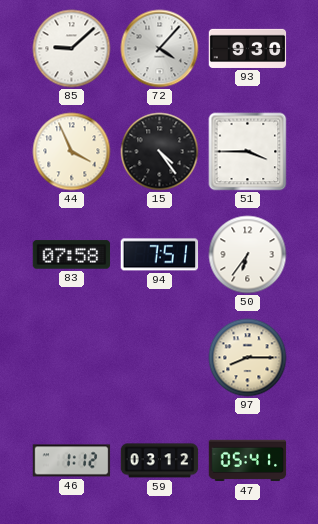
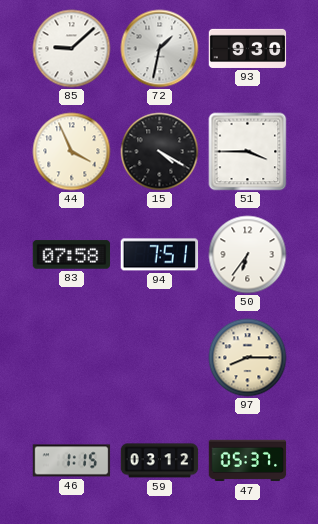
72: 4:07 -> 1:32
15: 4:24 -> 4:20
46: 1:12 -> 1:15
47: 05:41 -> 05:37
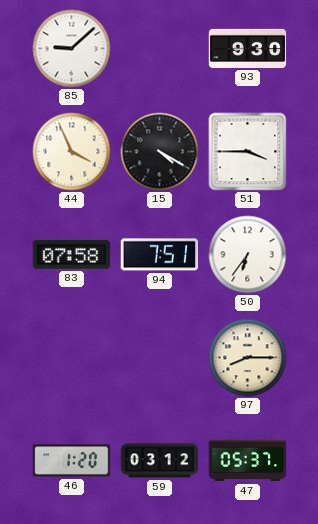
72: 1:32 -> none
46: 1:15 -> 1:20
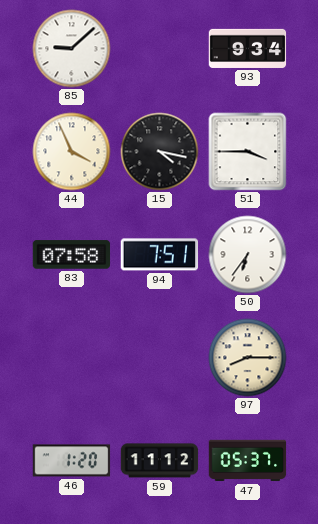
93: 9:30 -> 9:34
15: 4:20 -> 4:17
59: 03:12 -> 11:12
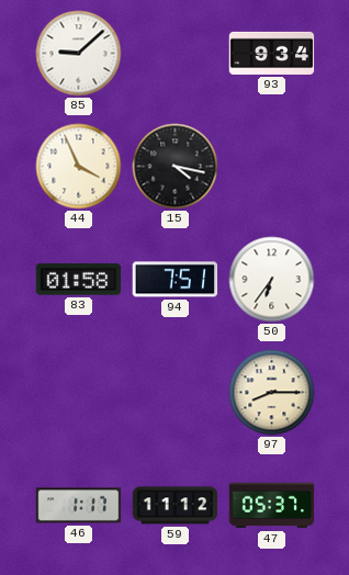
51: 3:45 -> none
83: 07:58 -> 01:58
46: 1:20 -> 1:17
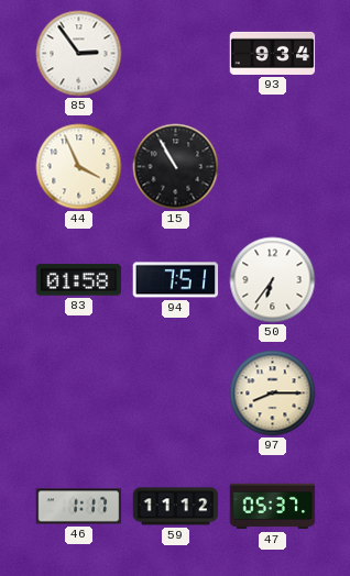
85: 9:08 -> 2:54
15: 4:17 -> 10:55
